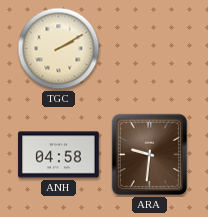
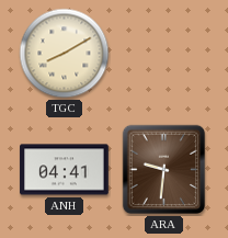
TGC: 2:10 -> 8:10
ANH: 04:58 -> 04:41
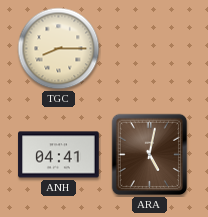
TGC: 8:10 -> 8:15
ARA: 9:31 -> 5:02
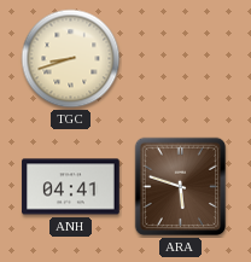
TGC: 8:15 -> 8:42
ARA: 5:02 -> 5:48
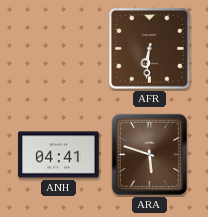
TGC: 8:42 -> none
AFR: none -> 6:31
